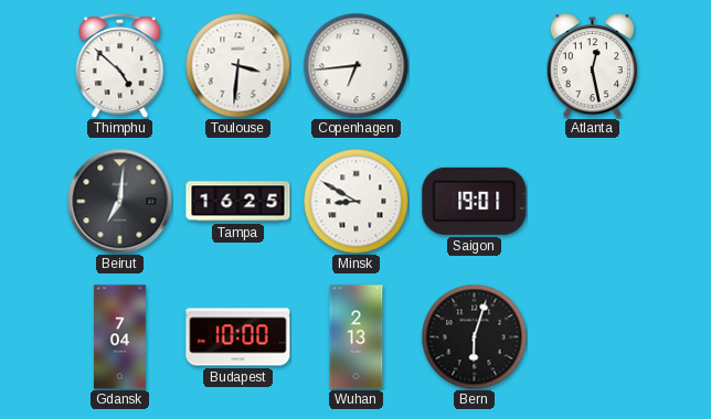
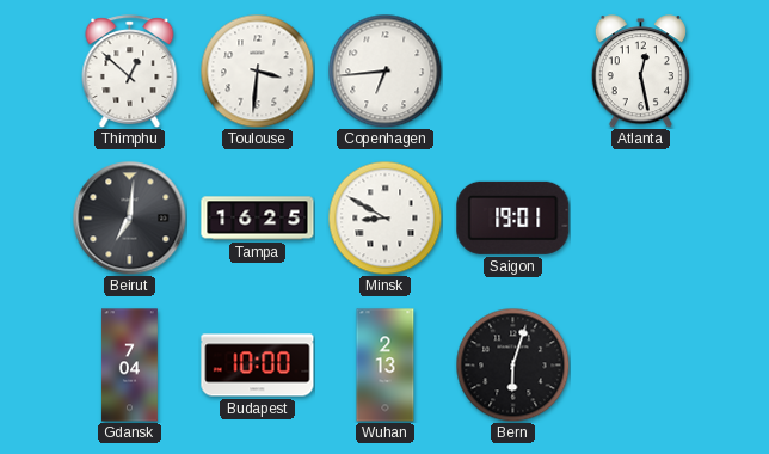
Thimphu: 4:52 -> 12:52
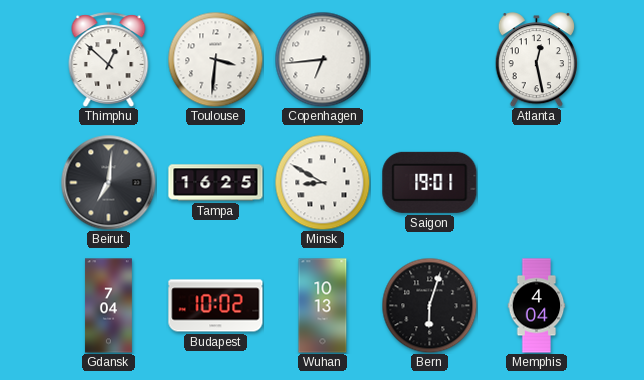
Budapest: 10:00 -> 10:02
Wuhan: 2:13 -> 10:13
Memphis: none -> 4:04
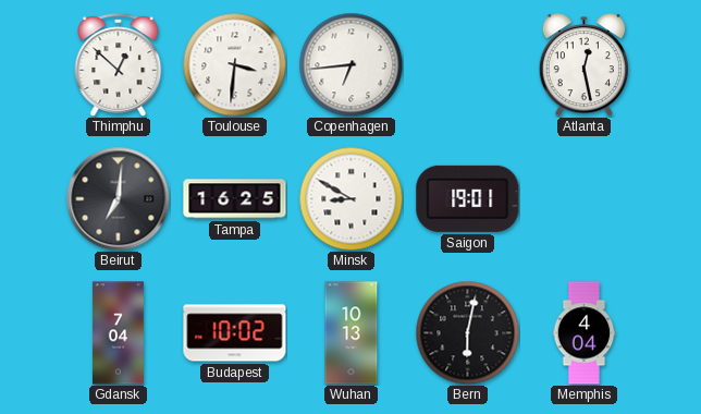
Bern: 6:03 -> 6:02
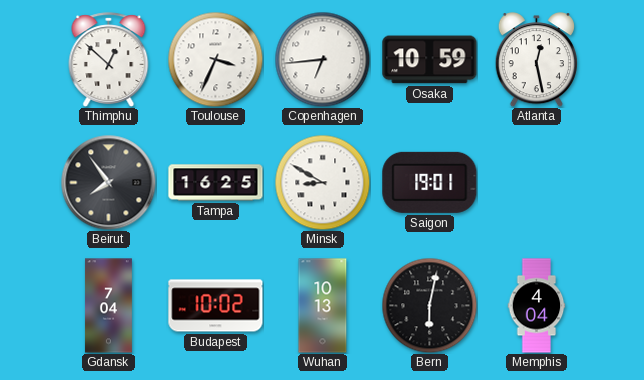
Toulouse: 3:31 -> 3:34
Osaka: none -> 10:59
Beirut: 7:01 -> 7:54
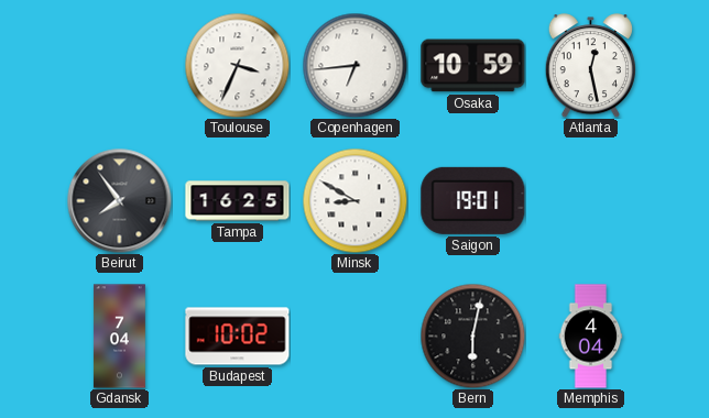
Thimphu: 12:52 -> none
Wuhan: 10:13 -> none
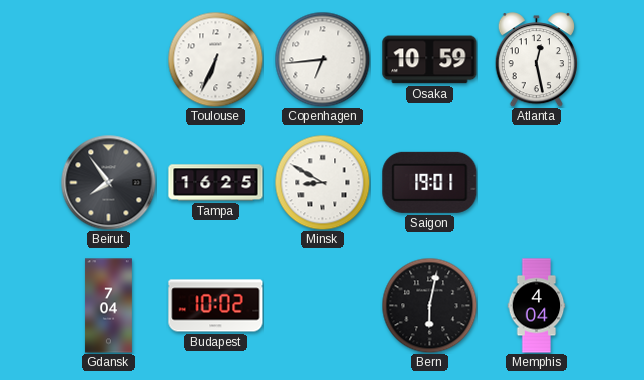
Toulouse: 3:34 -> 6:34
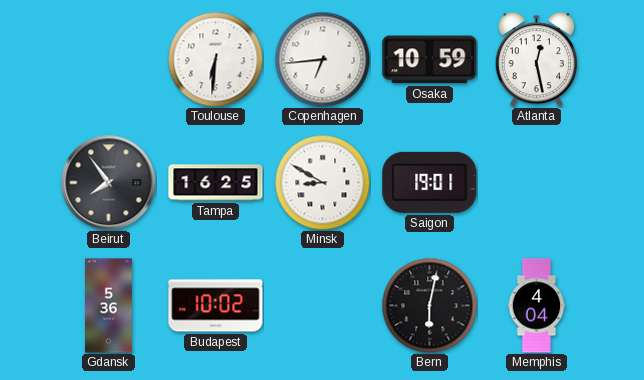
Toulouse: 6:34 -> 6:31
Gdansk: 7:04 -> 5:36
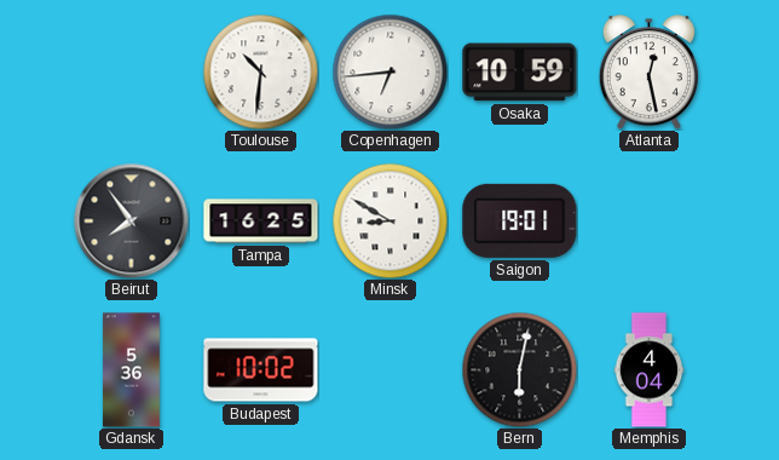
Toulouse: 6:31 -> 10:31
